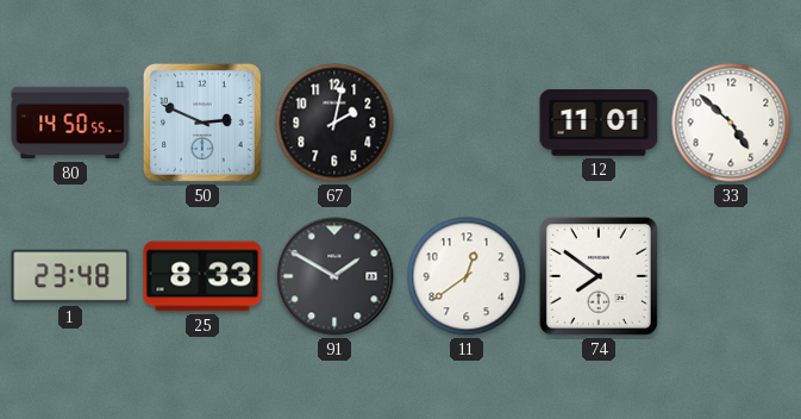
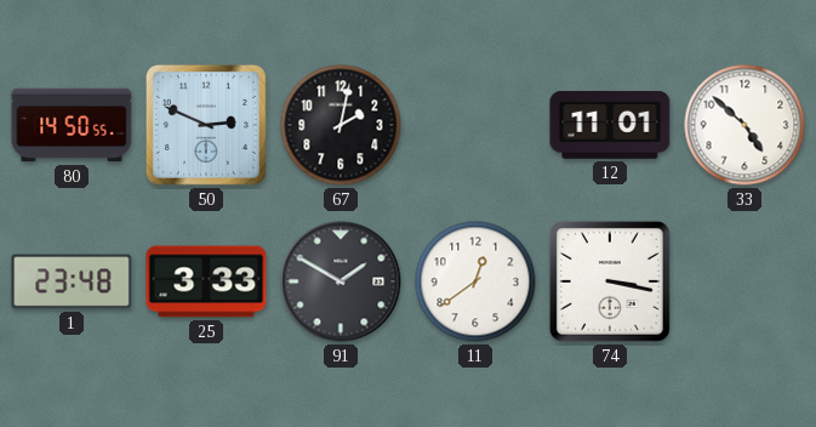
25: 8:33 -> 3:33
74: 7:51 -> 3:17
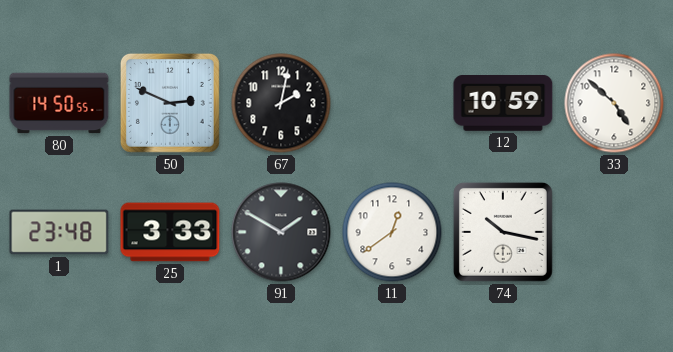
12: 11:01 -> 10:59
74: 3:17 -> 10:17
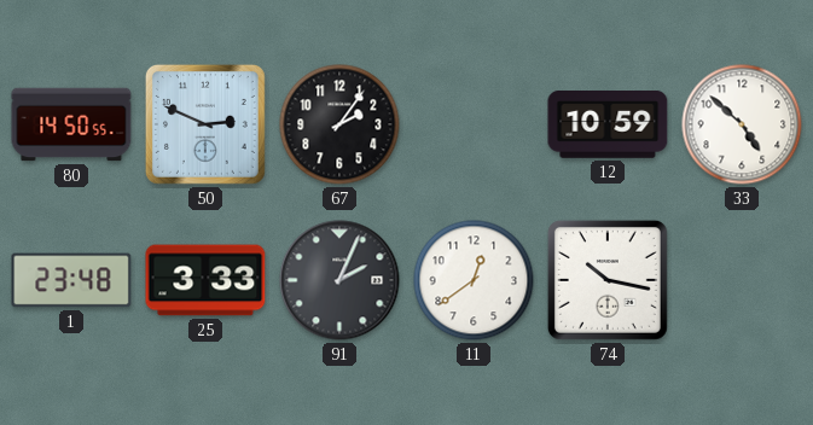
67: 2:02 -> 2:06
91: 1:50 -> 2:04
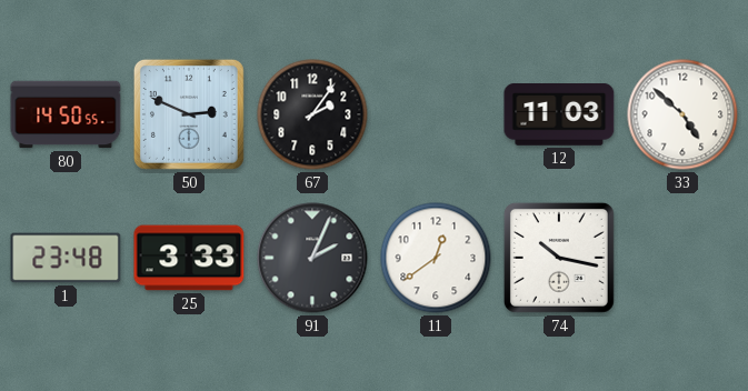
12: 10:59 -> 11:03
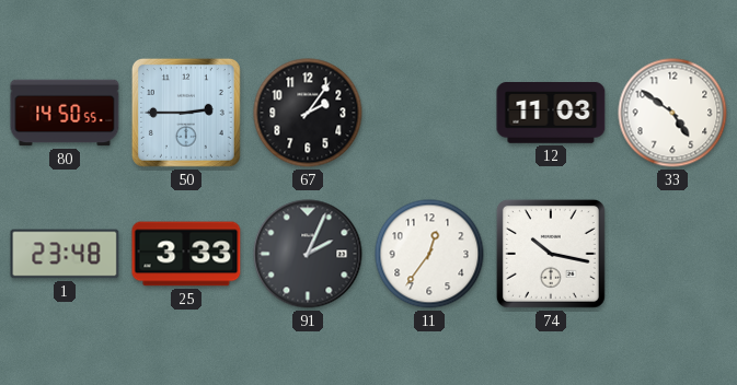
50: 2:49 -> 2:45
33: 4:52 -> 4:51
11: 12:39 -> 12:36
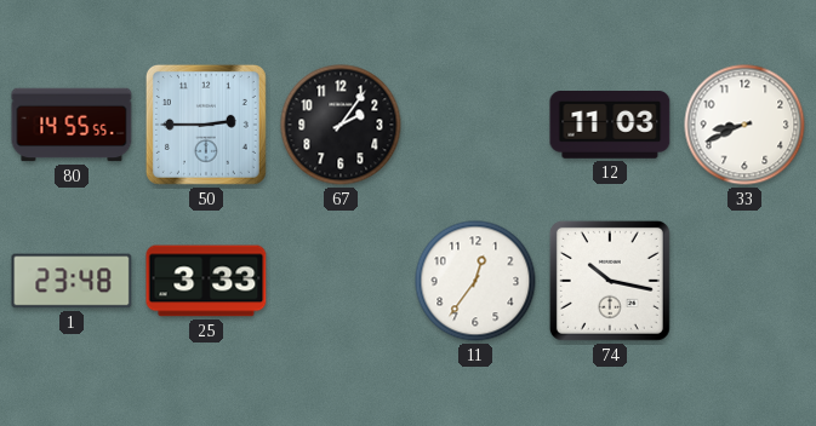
80: 14:50 -> 14:55
33: 4:51 -> 8:41
91: 2:04 -> none
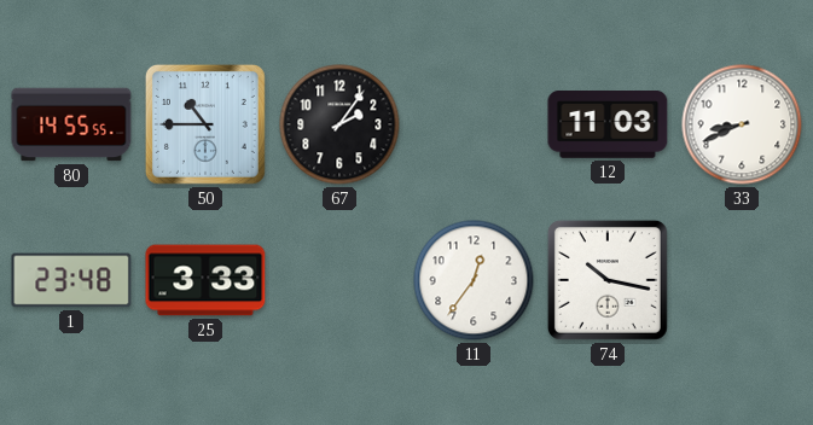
50: 2:45 -> 10:45
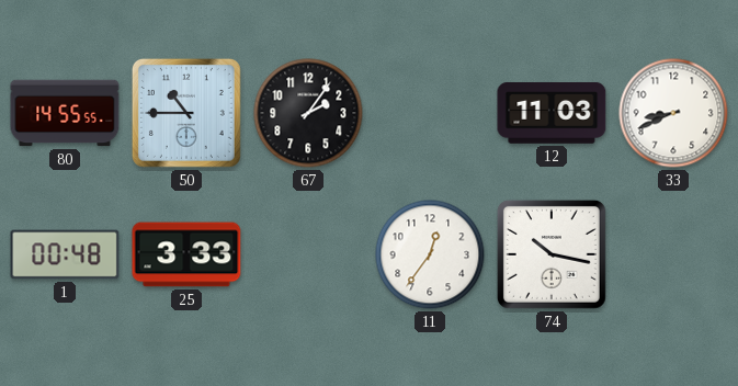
1: 23:48 -> 00:48
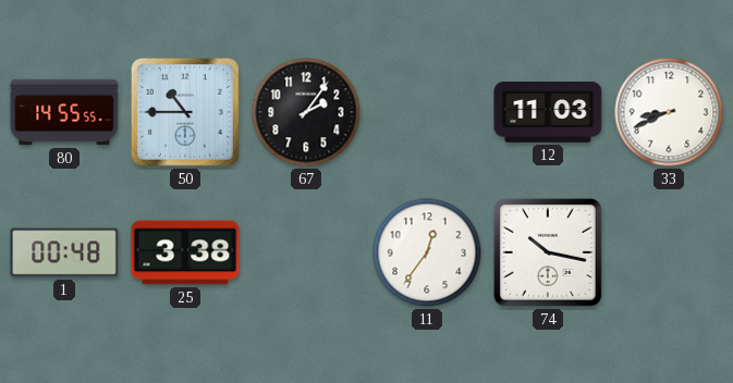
25: 3:33 -> 3:38
